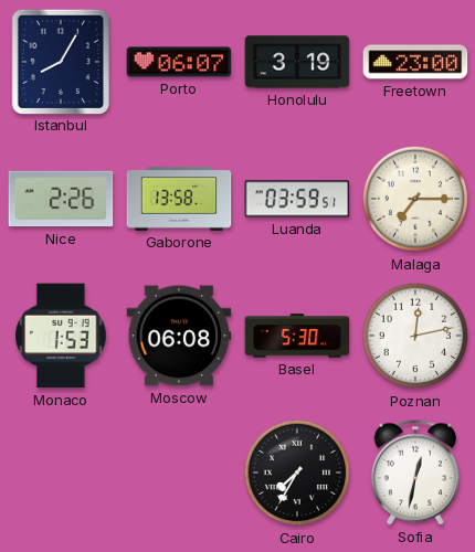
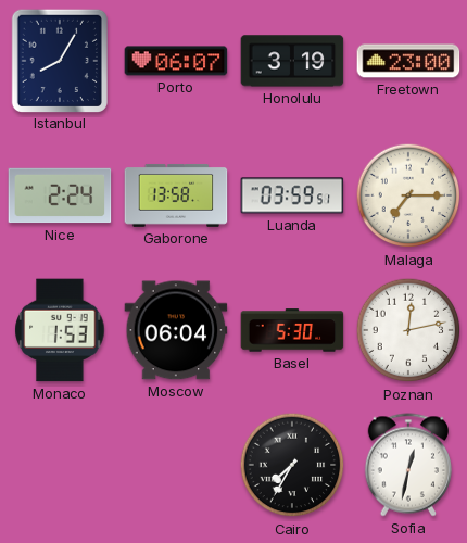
Nice: 2:26 -> 2:24
Moscow: 06:08 -> 06:04
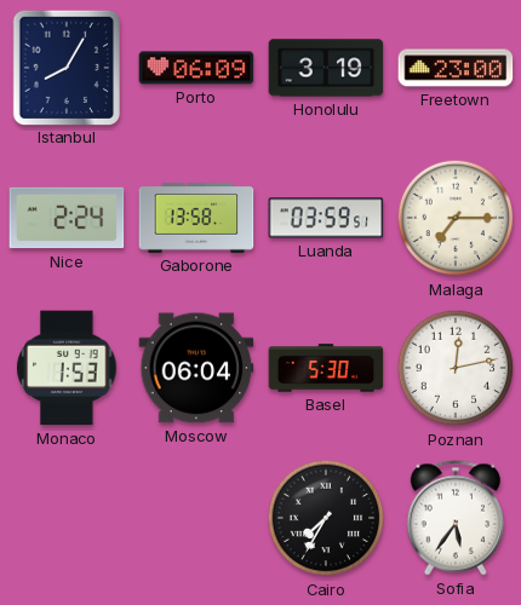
Porto: 06:07 -> 06:09
Sofia: 12:32 -> 5:36
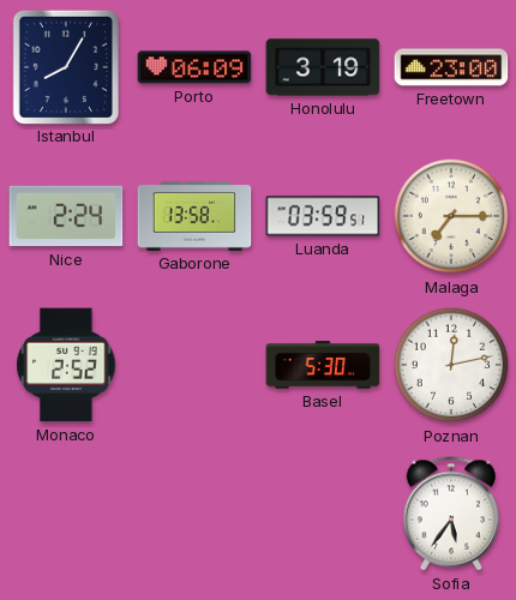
Monaco: 1:53 -> 2:52
Moscow: 06:04 -> none
Cairo: 7:35 -> none
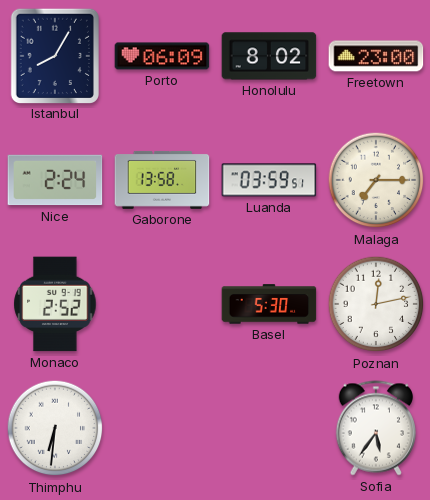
Honolulu: 3:19 -> 8:02
Thimphu: none -> 6:31
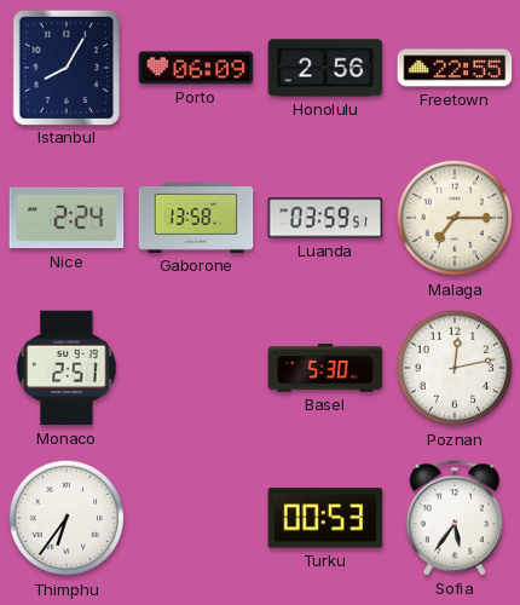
Honolulu: 8:02 -> 2:56
Freetown: 23:00 -> 22:55
Monaco: 2:52 -> 2:51
Thimphu: 6:31 -> 6:36
Turku: none -> 00:53
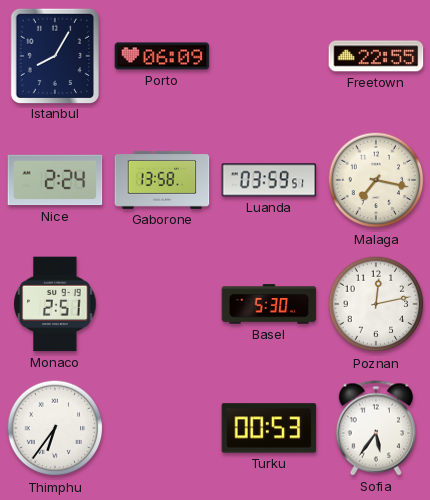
Honolulu: 2:56 -> none
Malaga: 7:15 -> 7:17
